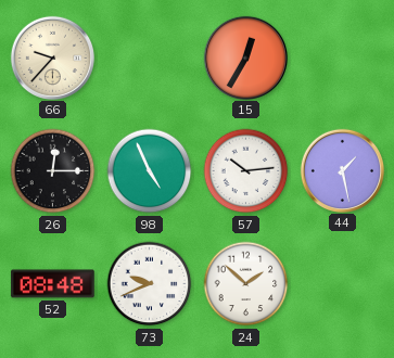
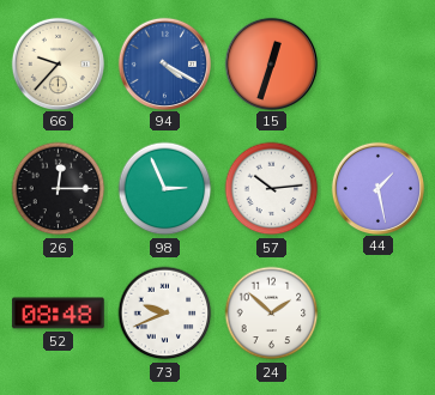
94: none -> 4:20
15: 12:35 -> 12:33
98: 4:56 -> 2:56
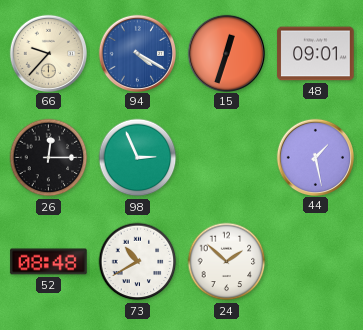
48: none -> 09:01
57: 10:14 -> none
73: 9:41 -> 10:40
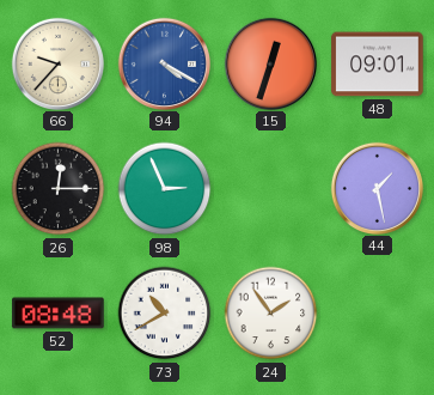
24: 1:52 -> 1:54
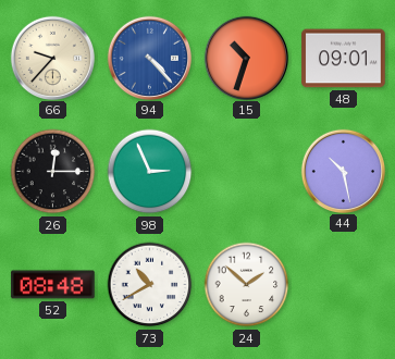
94: 4:20 -> 4:23
15: 12:33 -> 10:33
44: 1:28 -> 10:28
24: 1:54 -> 1:52
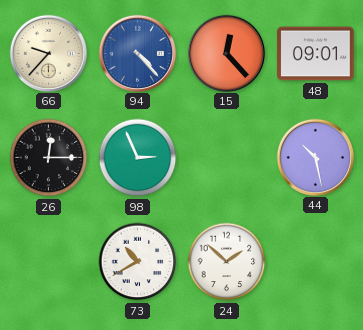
15: 10:33 -> 12:23
52: 08:48 -> none
